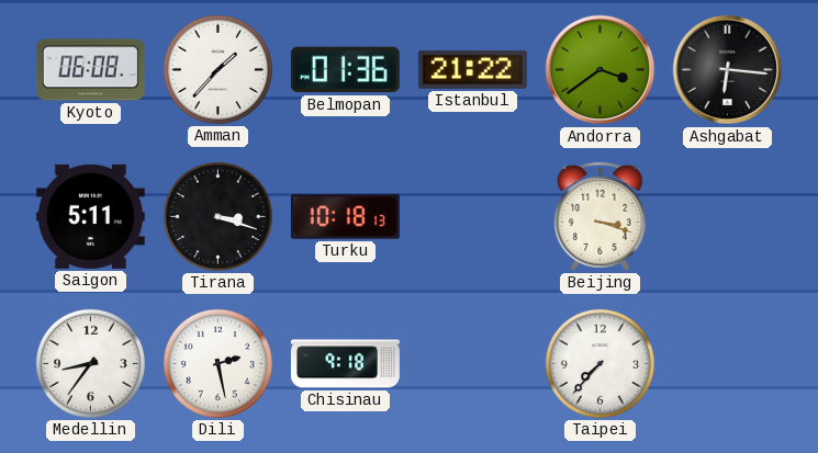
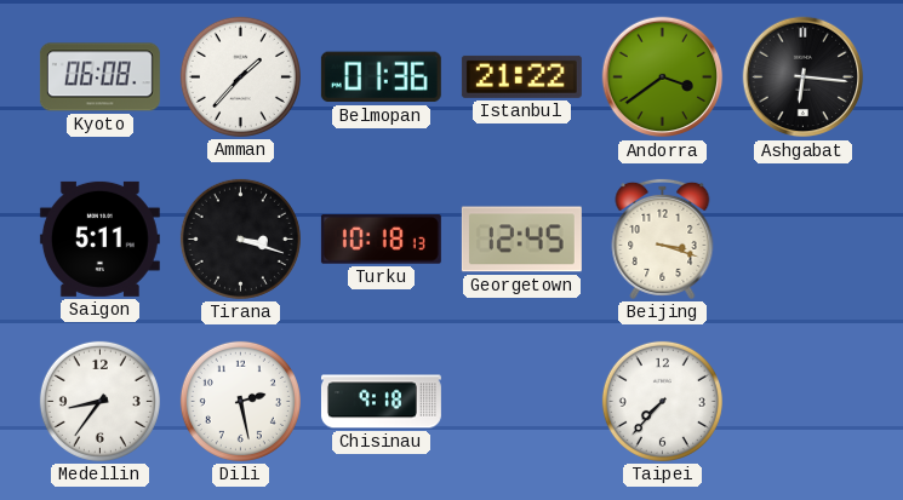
Georgetown: none -> 12:45
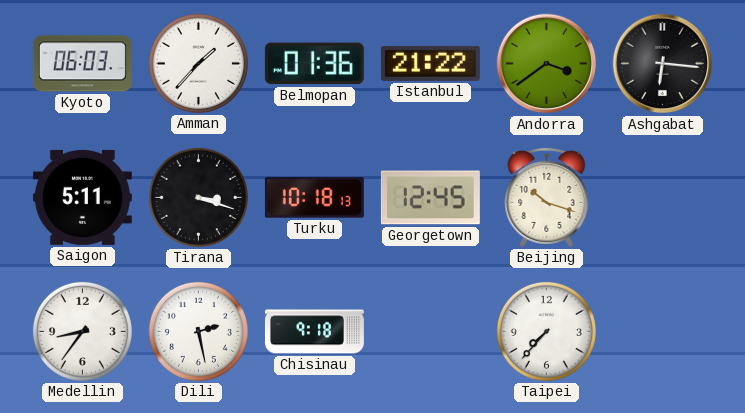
Kyoto: 06:08 -> 06:03
Beijing: 3:18 -> 10:18
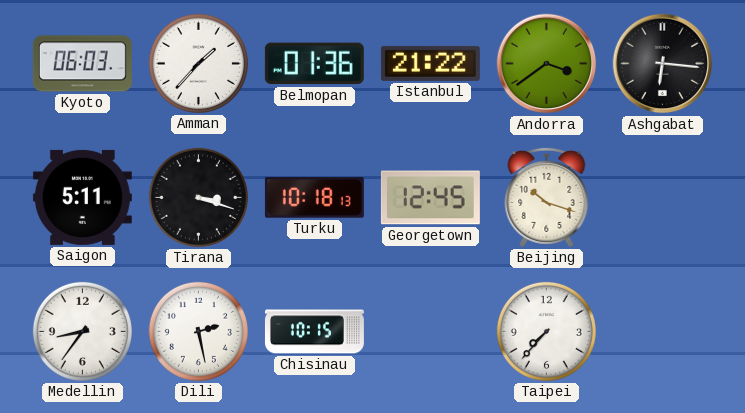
Chisinau: 9:18 -> 10:15
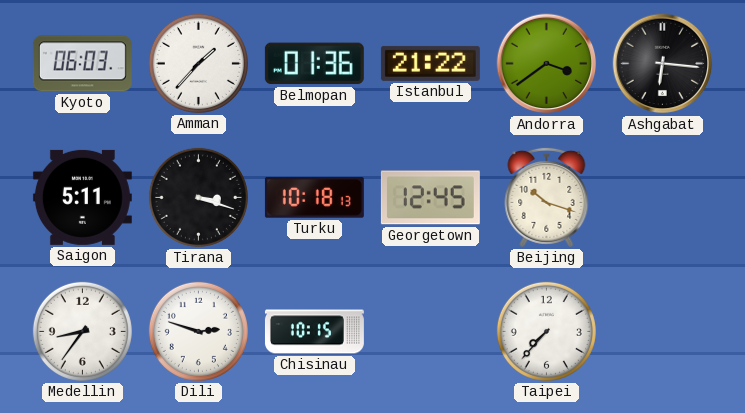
Dili: 2:28 -> 2:48
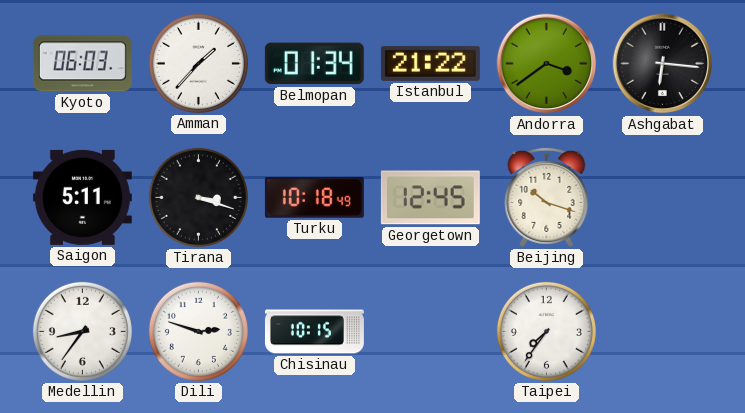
Belmopan: 01:36 -> 01:34
Turku: 10:18:13 -> 10:18:49
Taipei: 7:37 -> 7:36
